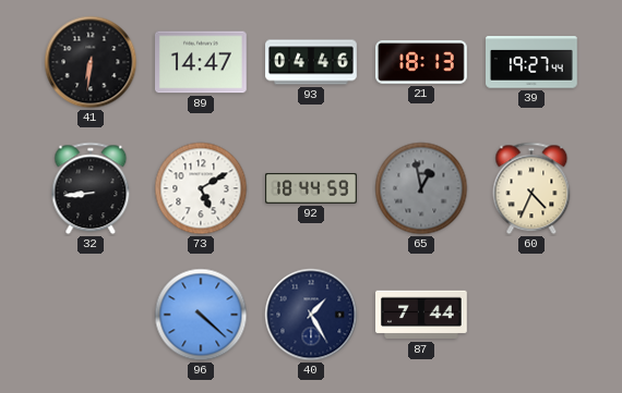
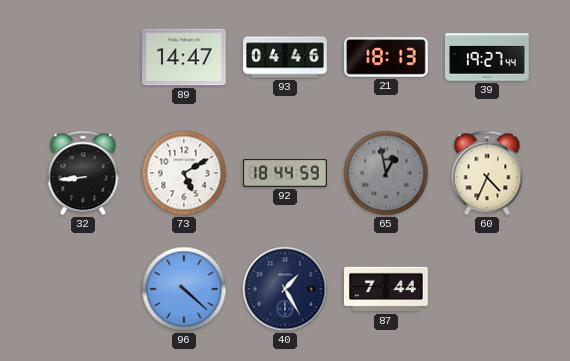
41: 6:31 -> none
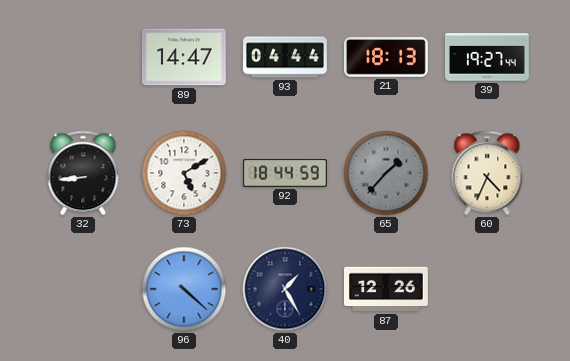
93: 04:46 -> 04:44
65: 12:58 -> 1:37
87: 7:44 -> 12:26
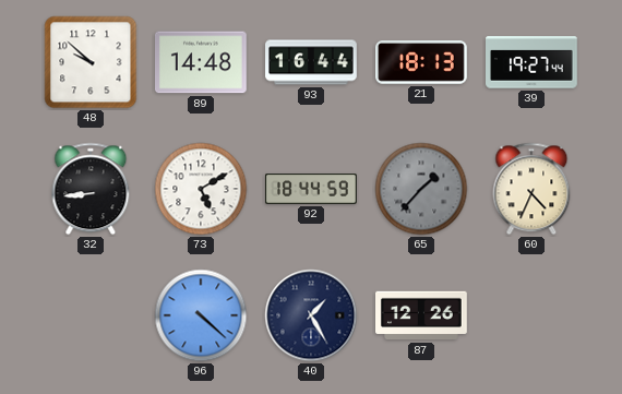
48: none -> 9:52
89: 14:47 -> 14:48
93: 04:44 -> 16:44
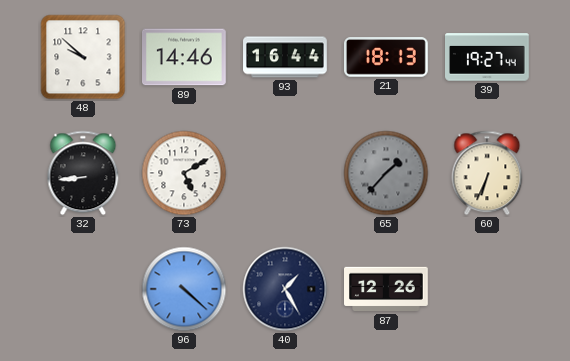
89: 14:48 -> 14:46
92: 18:44 -> none
60: 4:34 -> 6:34
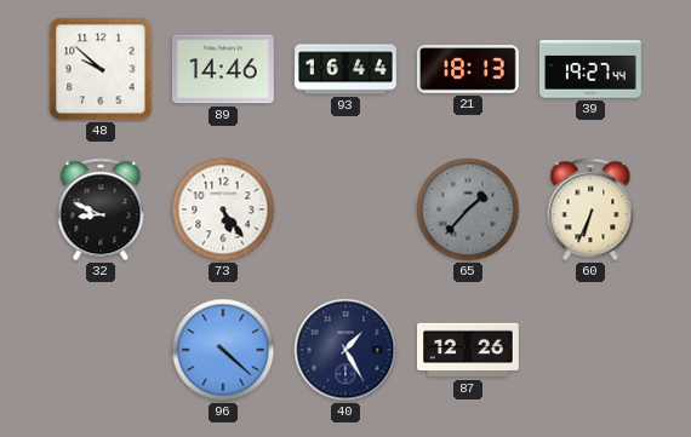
32: 8:44 -> 8:49
73: 5:10 -> 5:24
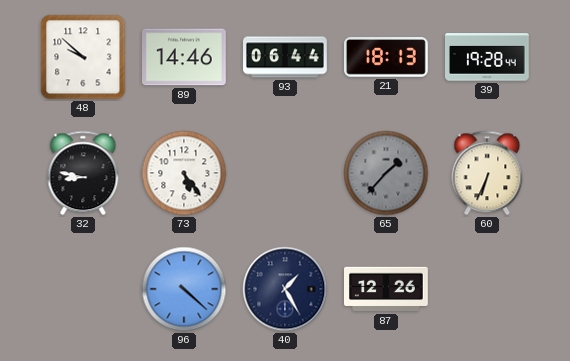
93: 16:44 -> 06:44
39: 19:27 -> 19:28
32: 8:49 -> 8:47
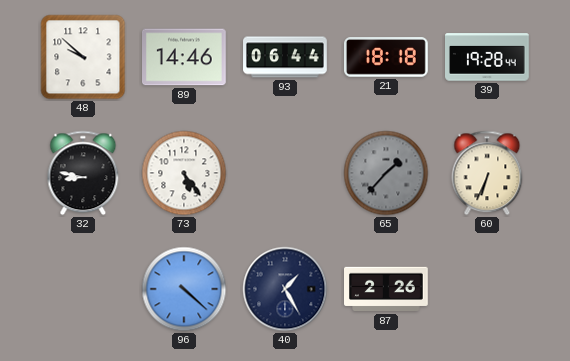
21: 18:13 -> 18:18
87: 12:26 -> 2:26
